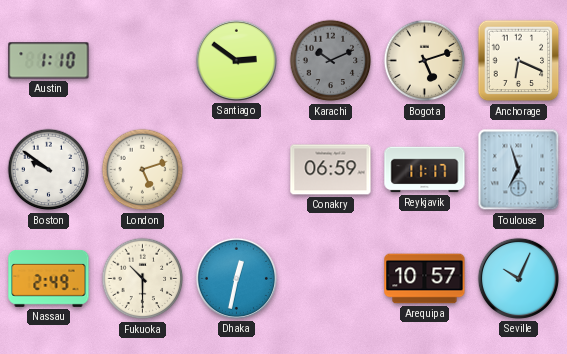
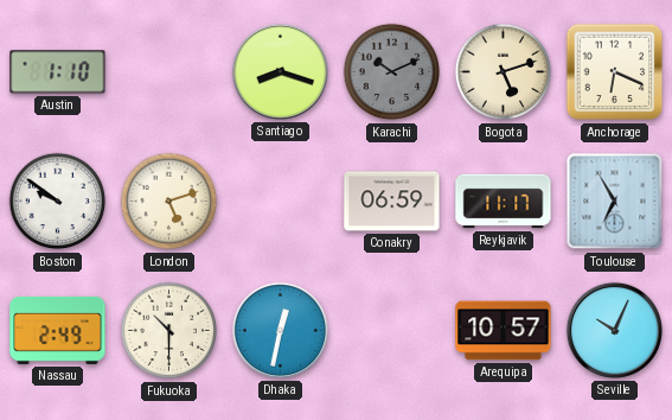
Santiago: 2:51 -> 8:18
Toulouse: 6:57 -> 6:55
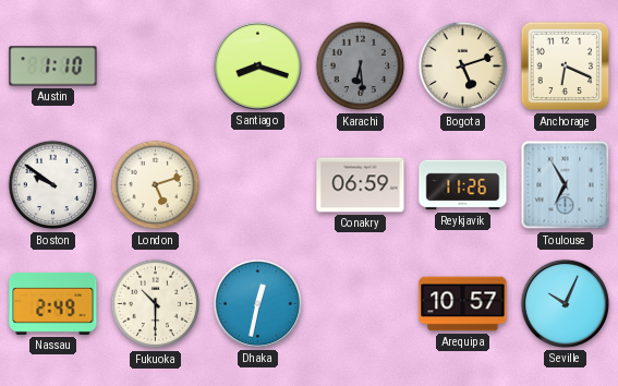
Karachi: 10:11 -> 6:29
Reykjavik: 11:17 -> 11:26
